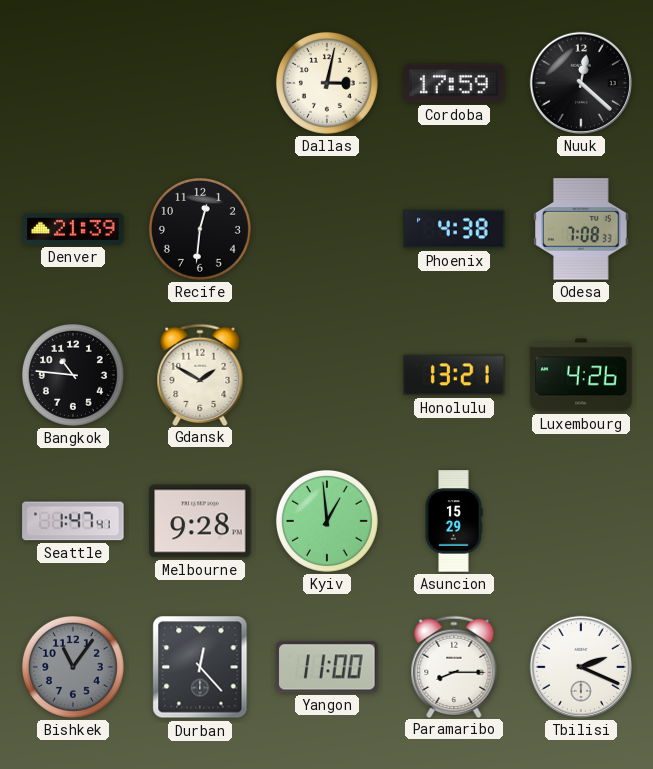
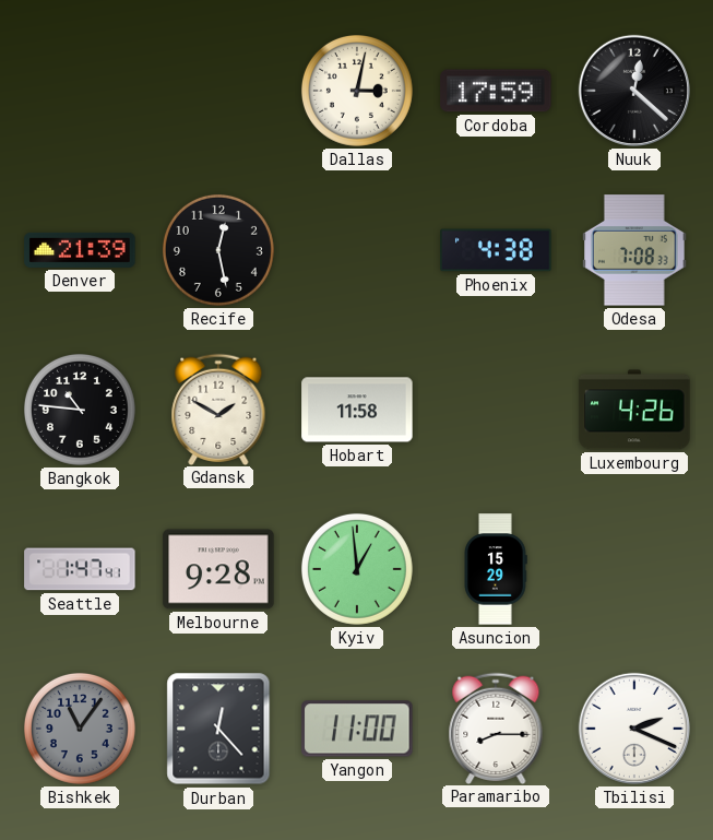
Recife: 12:31 -> 12:28
Hobart: none -> 11:58
Honolulu: 13:21 -> none
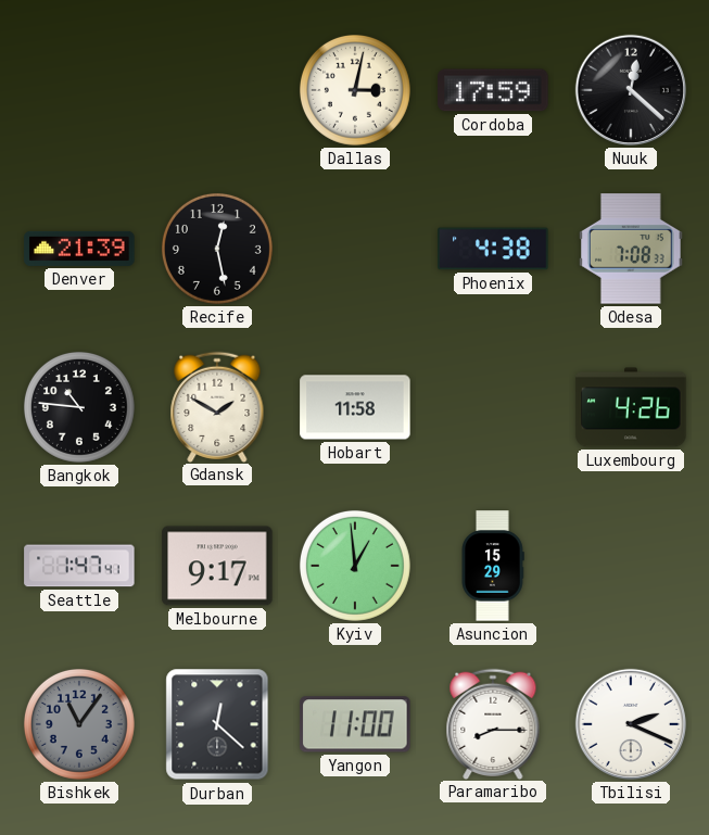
Melbourne: 9:28 -> 9:17
Durban: 12:23 -> 12:22
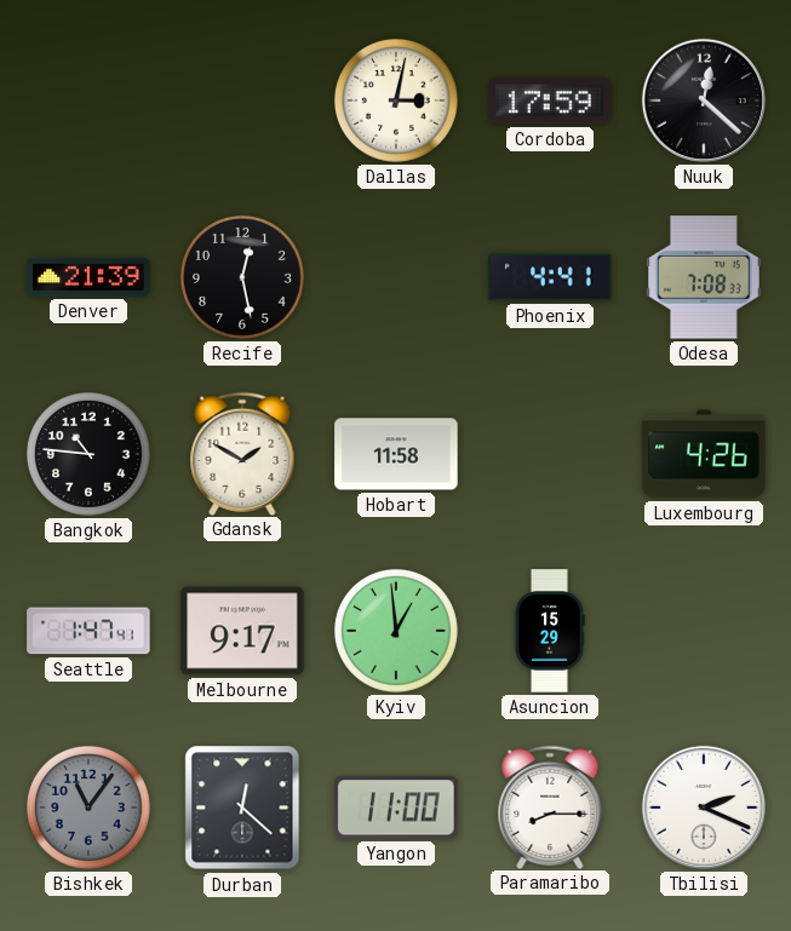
Phoenix: 4:38 -> 4:41
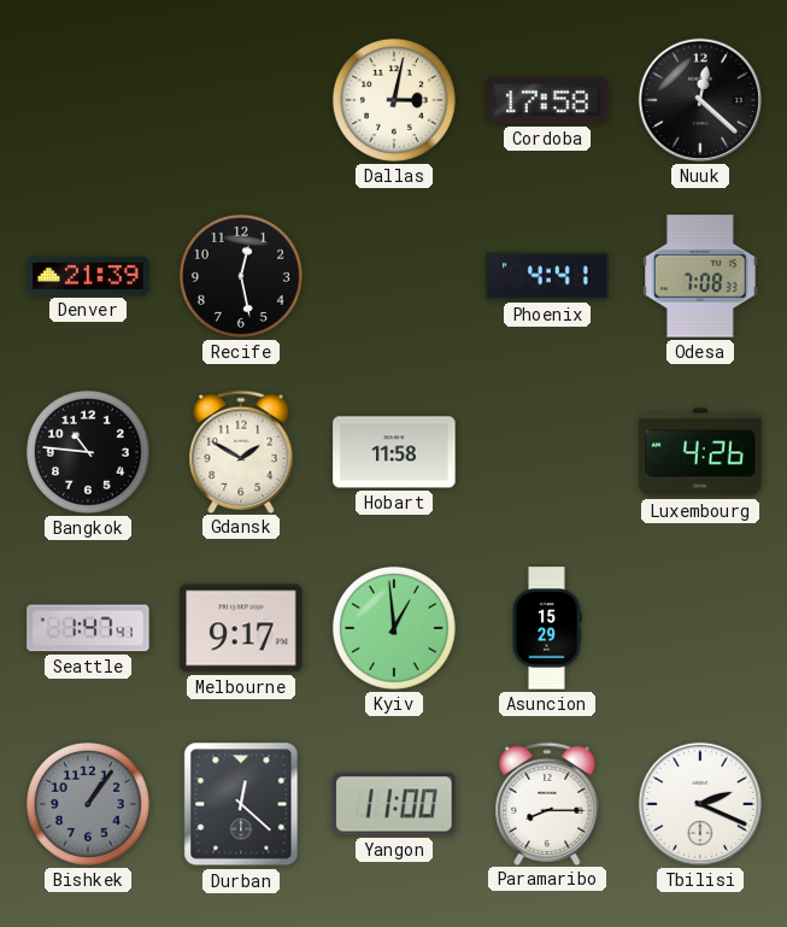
Cordoba: 17:59 -> 17:58
Bishkek: 11:06 -> 1:06
